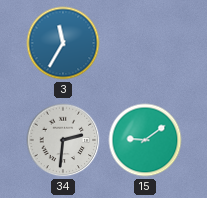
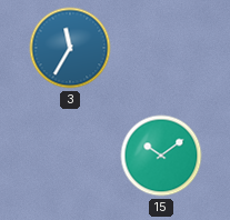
34: 2:31 -> none
15: 9:09 -> 10:09
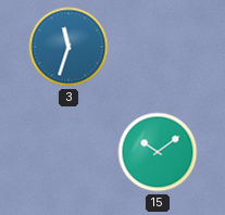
3: 11:35 -> 11:33
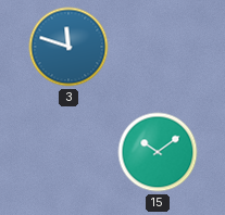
3: 11:33 -> 11:48
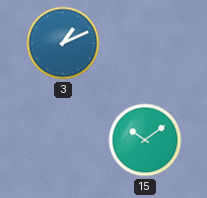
3: 11:48 -> 1:11
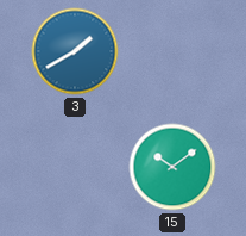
3: 1:11 -> 1:40
